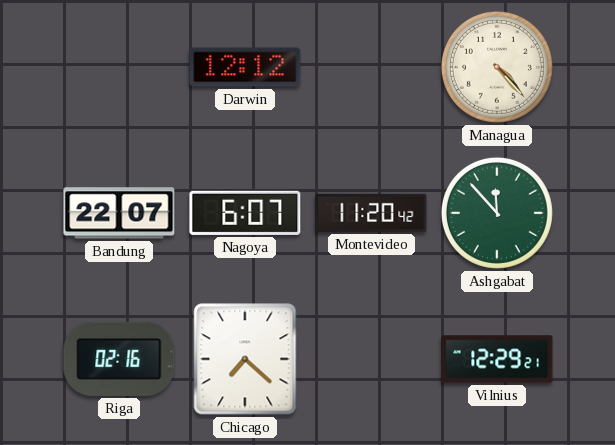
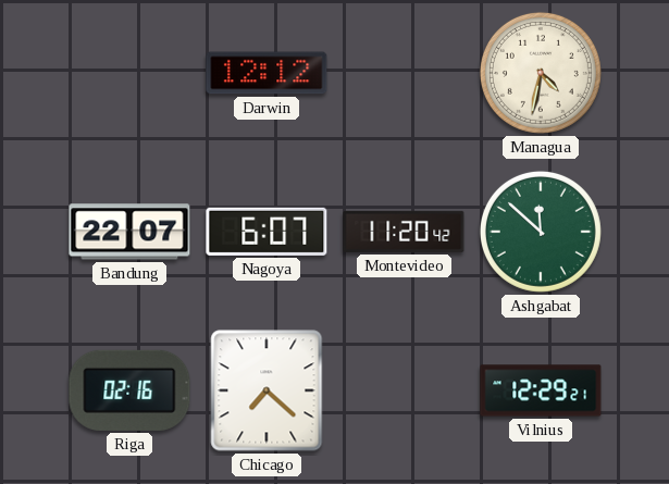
Managua: 4:23 -> 4:32
Ashgabat: 11:53 -> 11:52
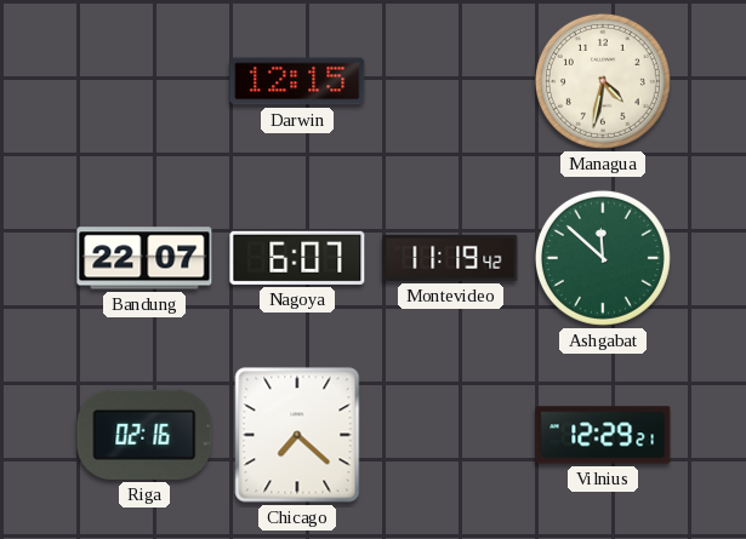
Darwin: 12:12 -> 12:15
Montevideo: 11:20 -> 11:19
